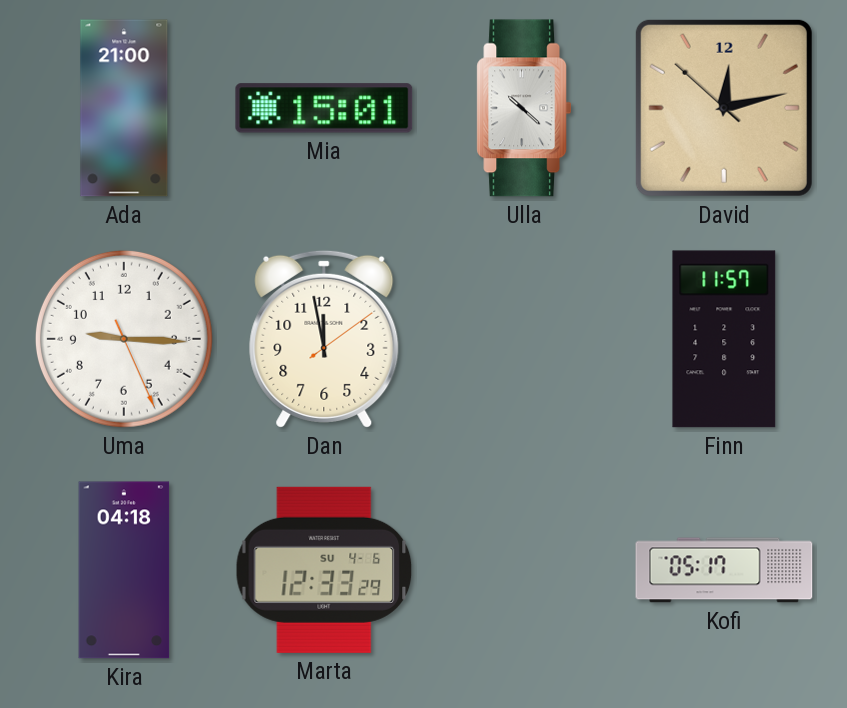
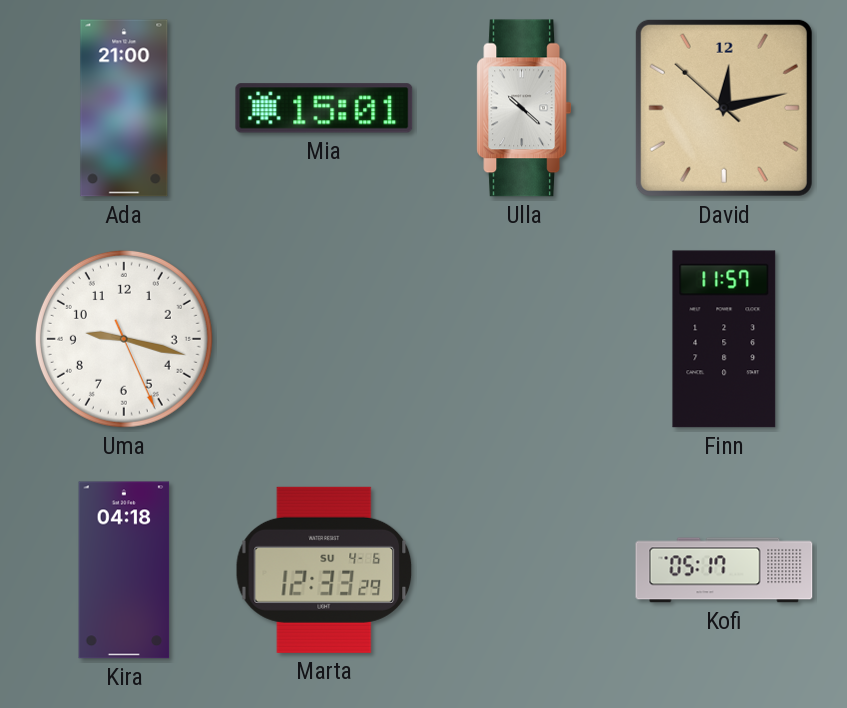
Uma: 9:15 -> 9:17
Dan: 11:58 -> none
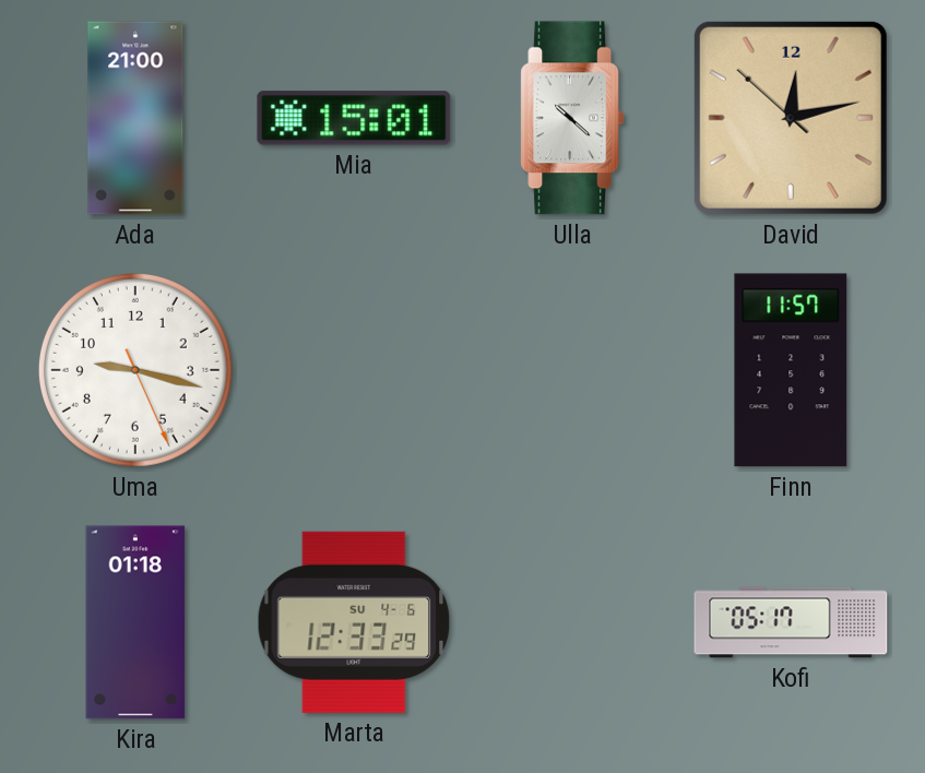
Kira: 04:18 -> 01:18
